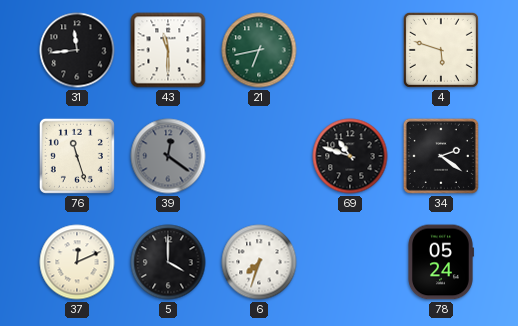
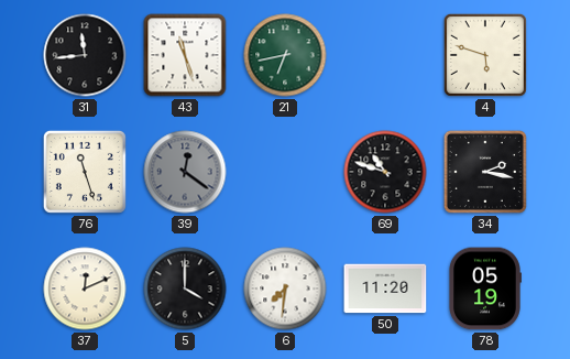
43: 11:30 -> 11:27
34: 2:21 -> 2:17
6: 7:33 -> 7:31
50: none -> 11:20
78: 05:24 -> 05:19
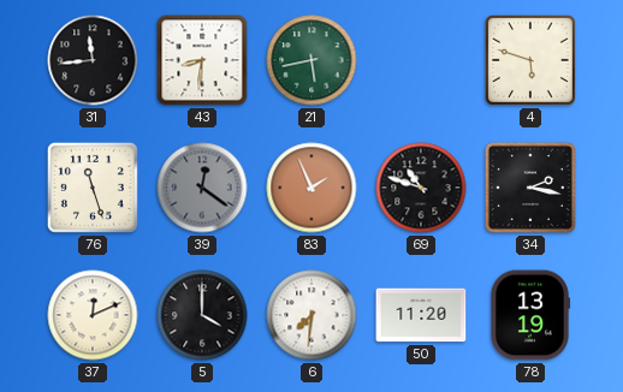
43: 11:27 -> 8:31
21: 6:43 -> 5:43
83: none -> 1:56
78: 05:19 -> 13:19
